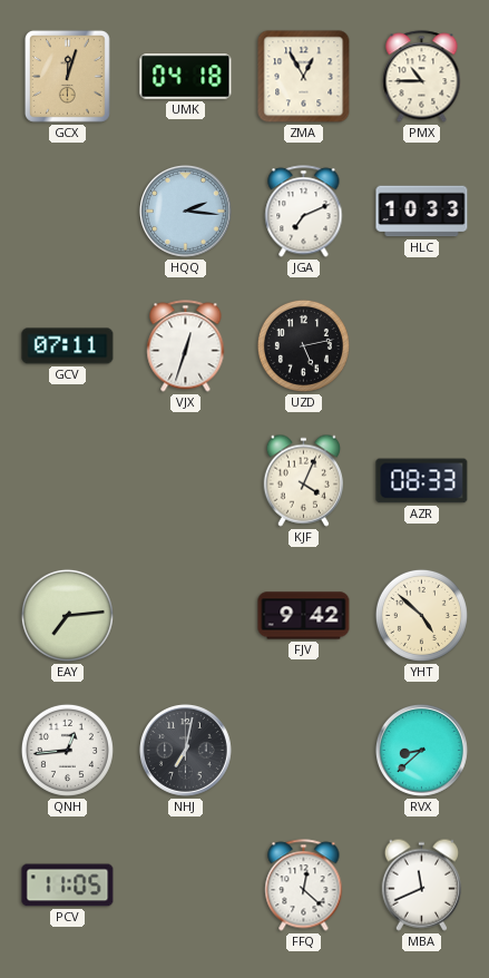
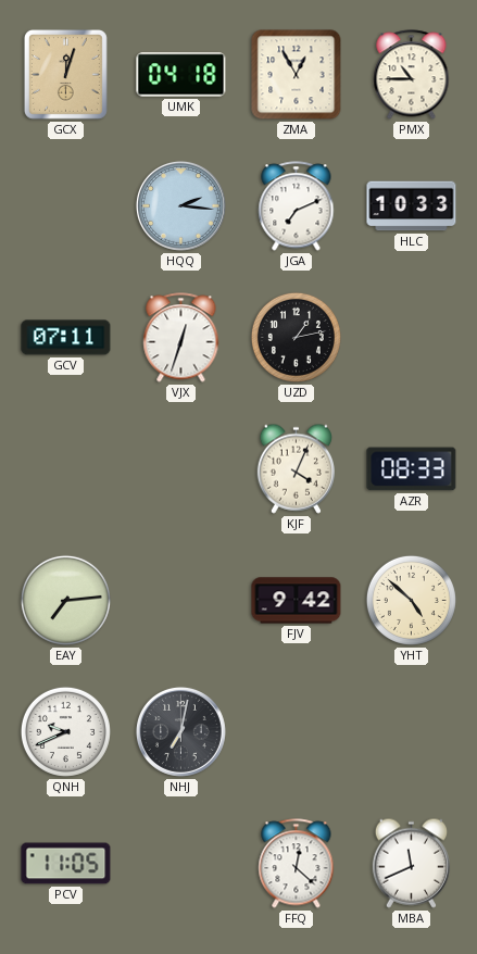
UZD: 5:13 -> 1:13
QNH: 12:44 -> 9:41
RVX: 8:38 -> none
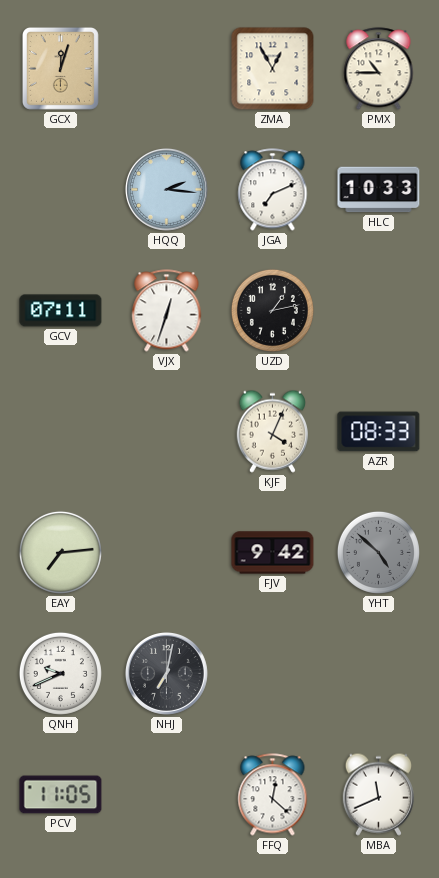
UMK: 04:18 -> none
YHT dial: cream -> grey
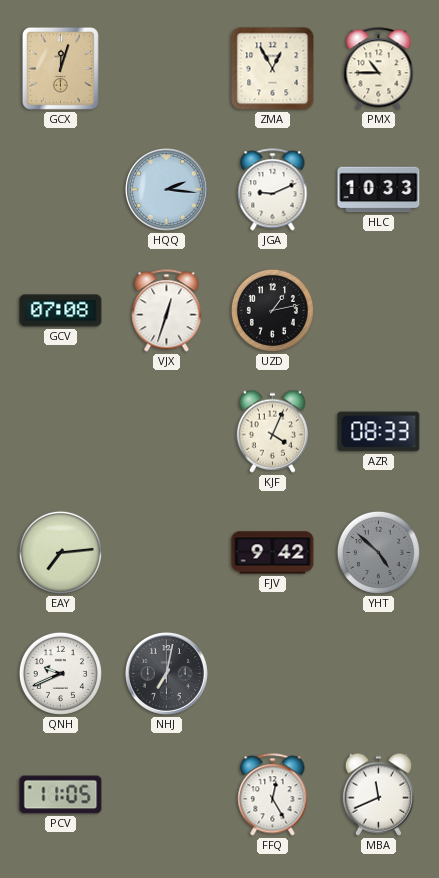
JGA: 7:11 -> 9:11
GCV: 07:11 -> 07:08
FFQ: 12:22 -> 12:25
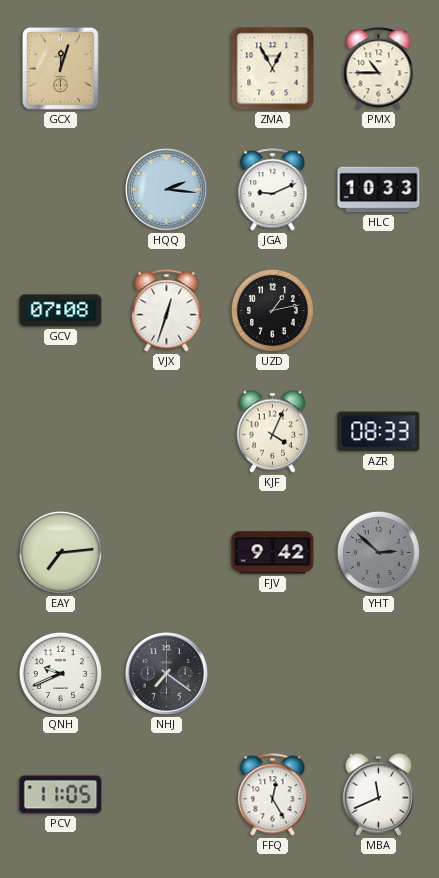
YHT: 4:52 -> 2:52
NHJ: 7:02 -> 7:21
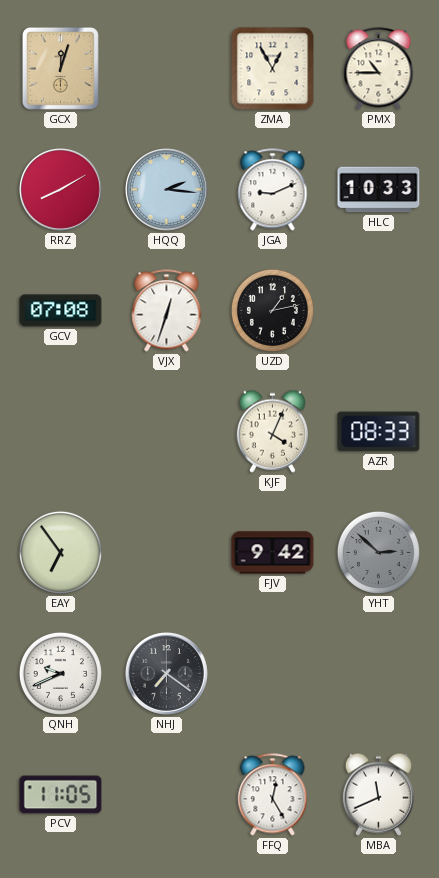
RRZ: none -> 8:10
EAY: 7:14 -> 6:54
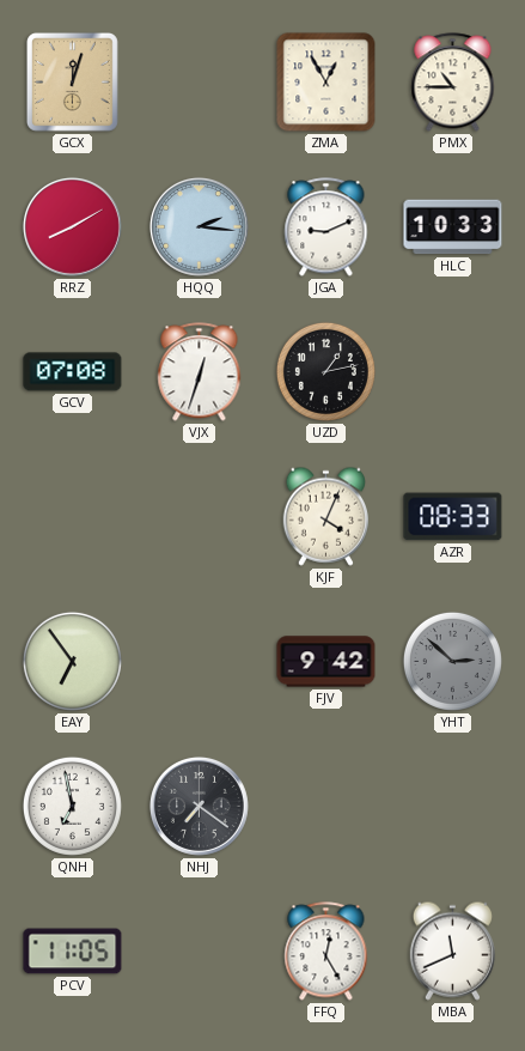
QNH: 9:41 -> 6:58
